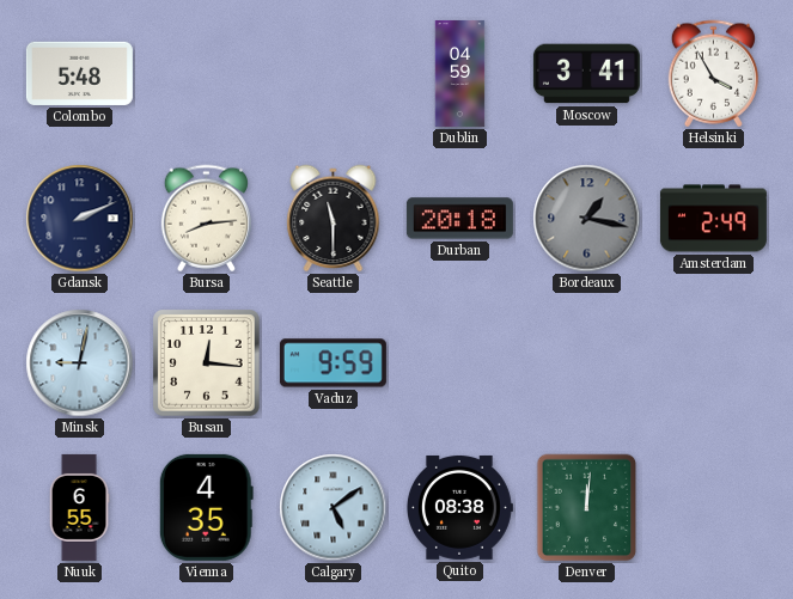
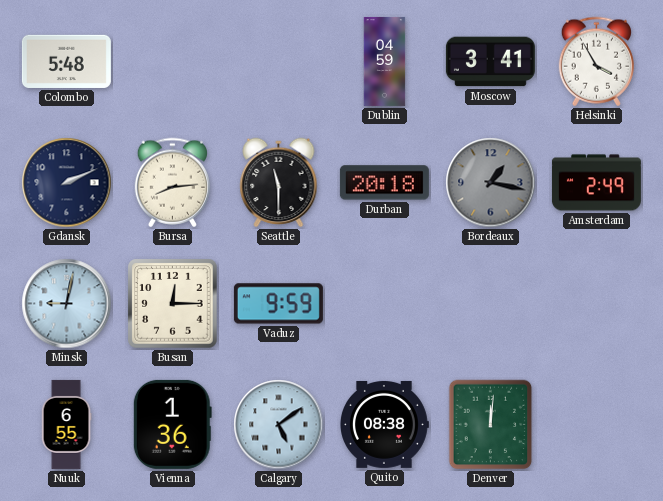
Busan: 12:16 -> 12:15
Vienna: 4:35 -> 1:36
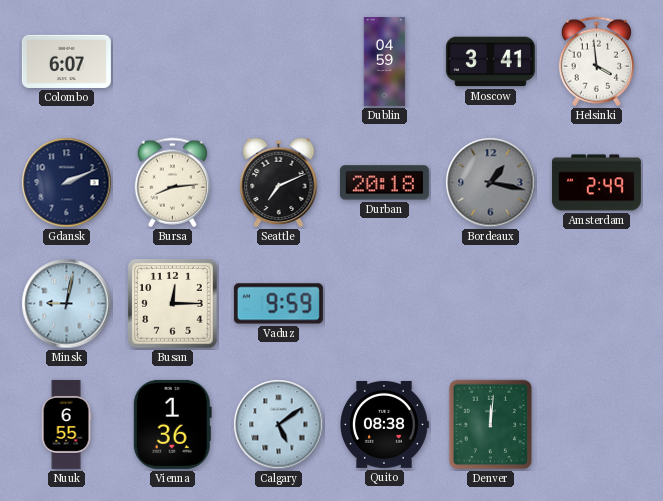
Colombo: 5:48 -> 6:07
Helsinki: 3:55 -> 3:59
Seattle: 11:30 -> 7:11
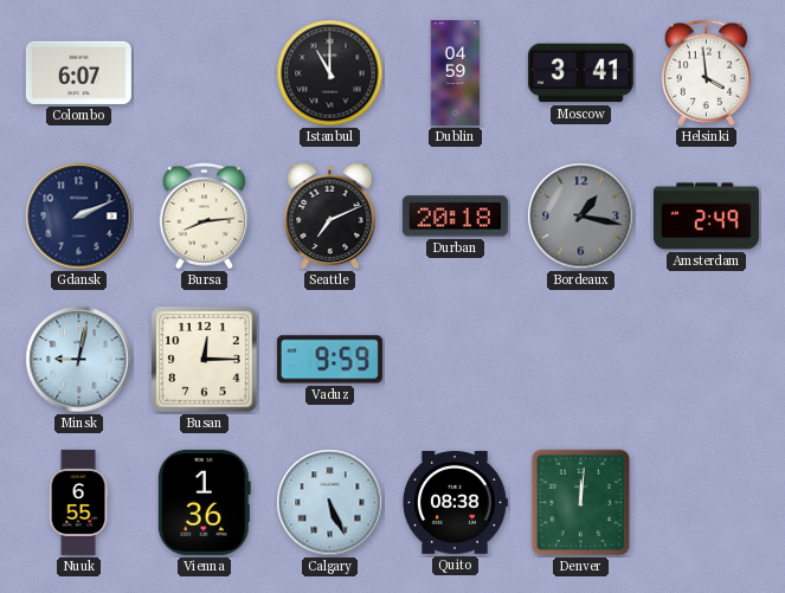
Istanbul: none -> 11:00
Calgary: 5:09 -> 5:26
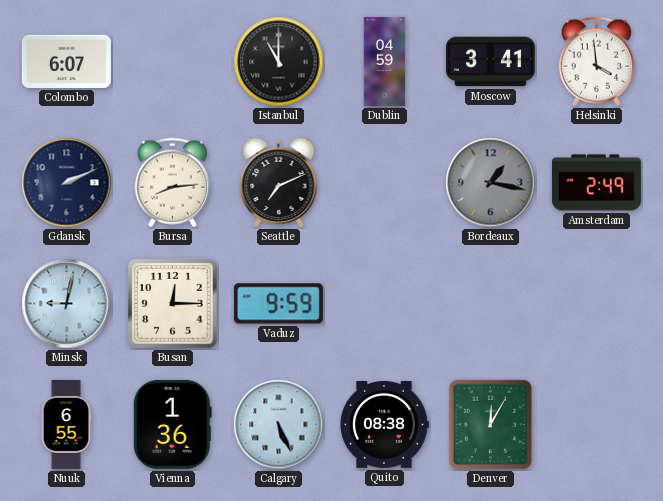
Durban: 20:18 -> none
Denver: 12:01 -> 12:05
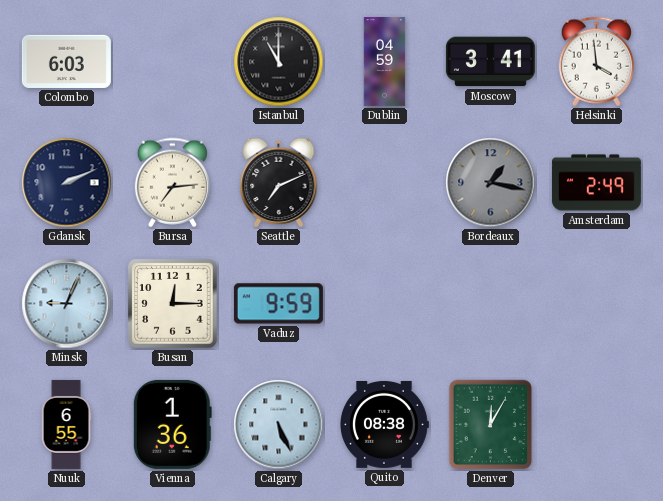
Colombo: 6:07 -> 6:03
Bursa: 8:14 -> 7:14
Minsk: 9:02 -> 9:04
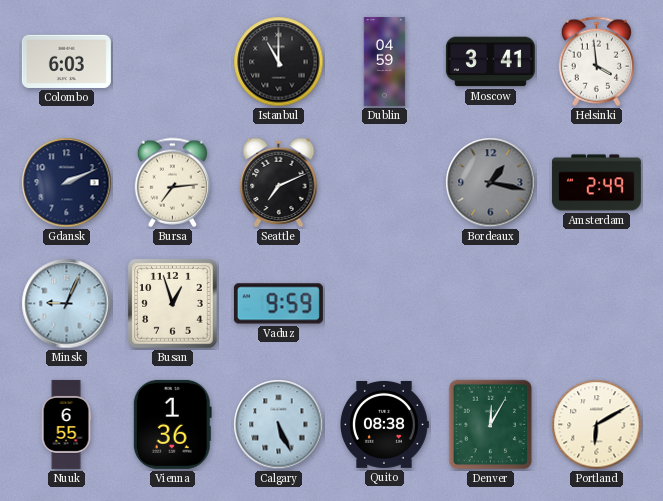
Busan: 12:15 -> 12:57
Portland: none -> 6:10
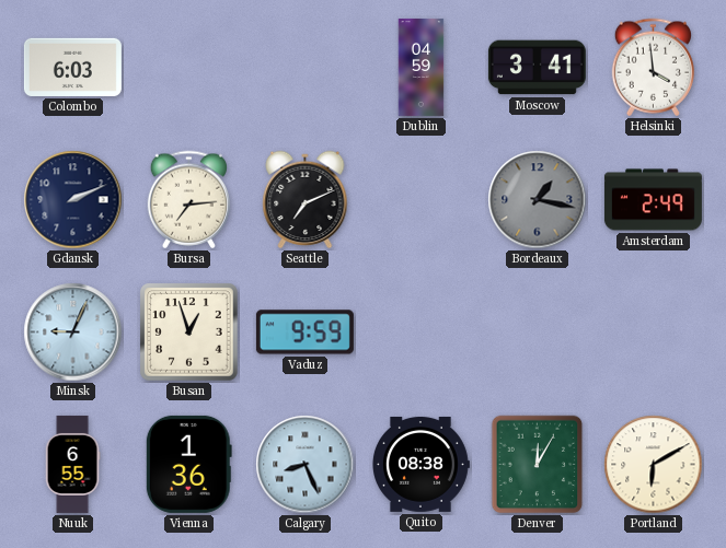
Istanbul: 11:00 -> none
Calgary: 5:26 -> 8:26
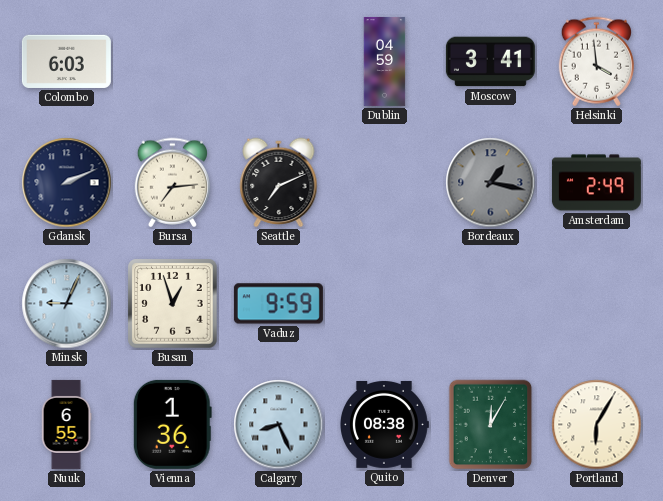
Portland: 6:10 -> 6:05
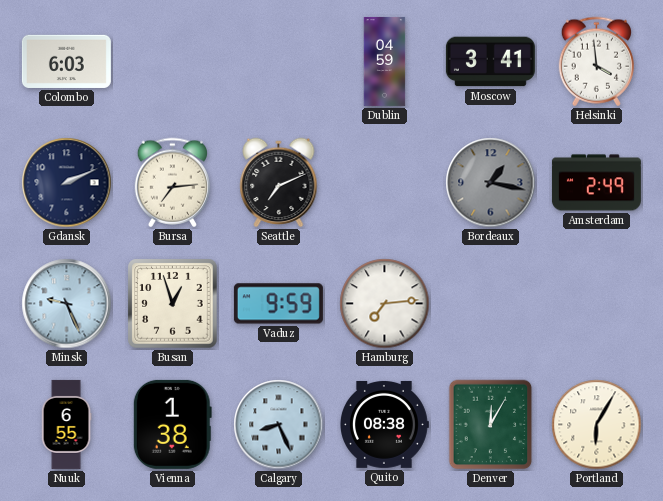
Minsk: 9:04 -> 9:26
Hamburg: none -> 7:14
Vienna: 1:36 -> 1:38
